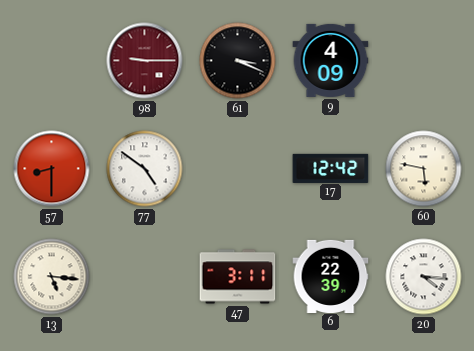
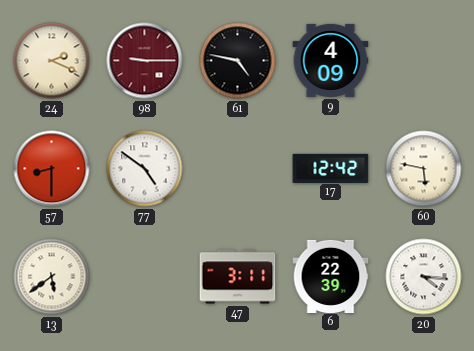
24: none -> 2:19
61: 3:19 -> 4:47
13: 5:16 -> 5:39
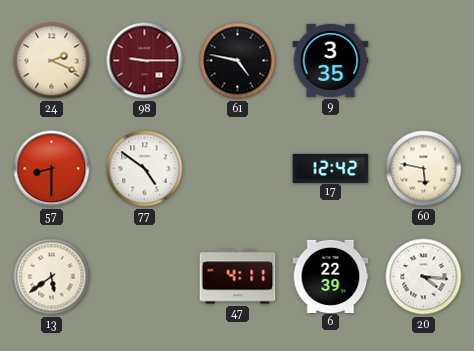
9: 4:09 -> 3:35
47: 3:11 -> 4:11
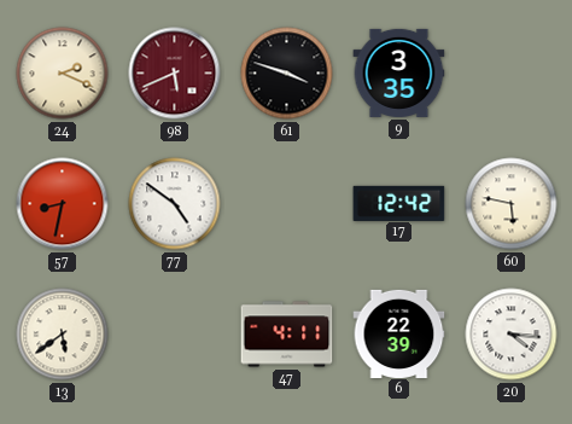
98: 9:15 -> 5:41
61: 4:47 -> 3:48
57: 8:30 -> 8:32
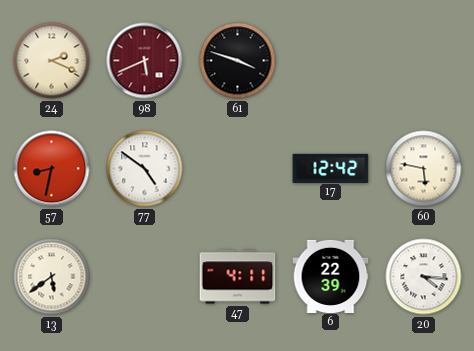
9: 3:35 -> none
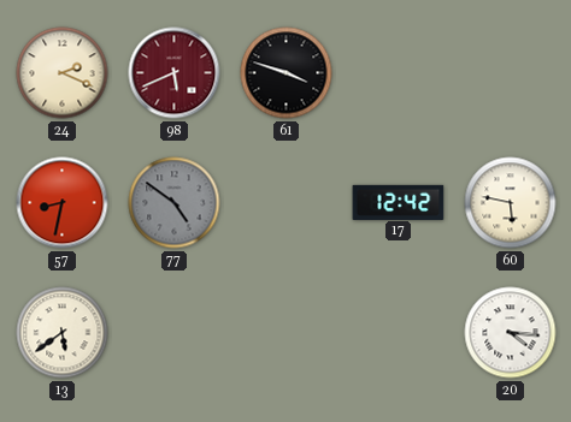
77 dial: white -> grey
47: 4:11 -> none
6: 22:39 -> none
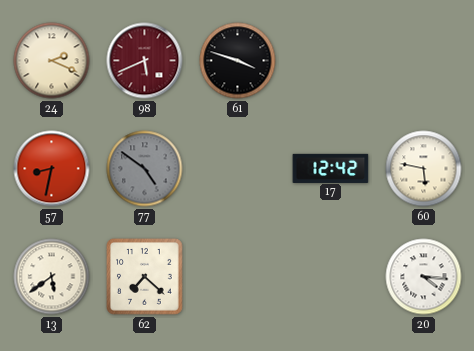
62: none -> 7:22
